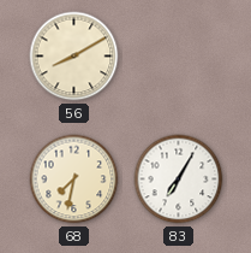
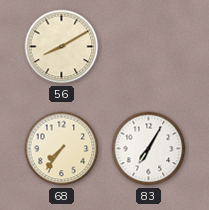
68: 7:32 -> 7:36
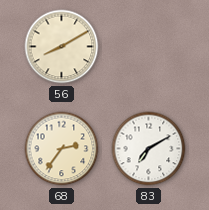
68: 7:36 -> 2:36
83: 7:05 -> 7:10
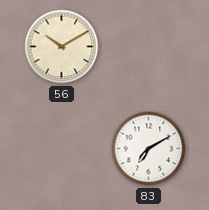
56: 8:10 -> 10:10
68: 2:36 -> none
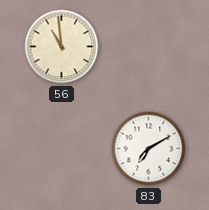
56: 10:10 -> 10:59
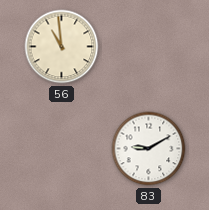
83: 7:10 -> 9:10
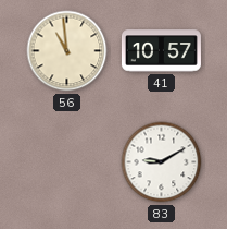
41: none -> 10:57
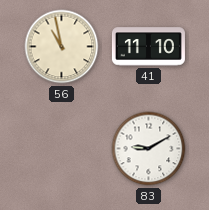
56: 10:59 -> 10:58
41: 10:57 -> 11:10
